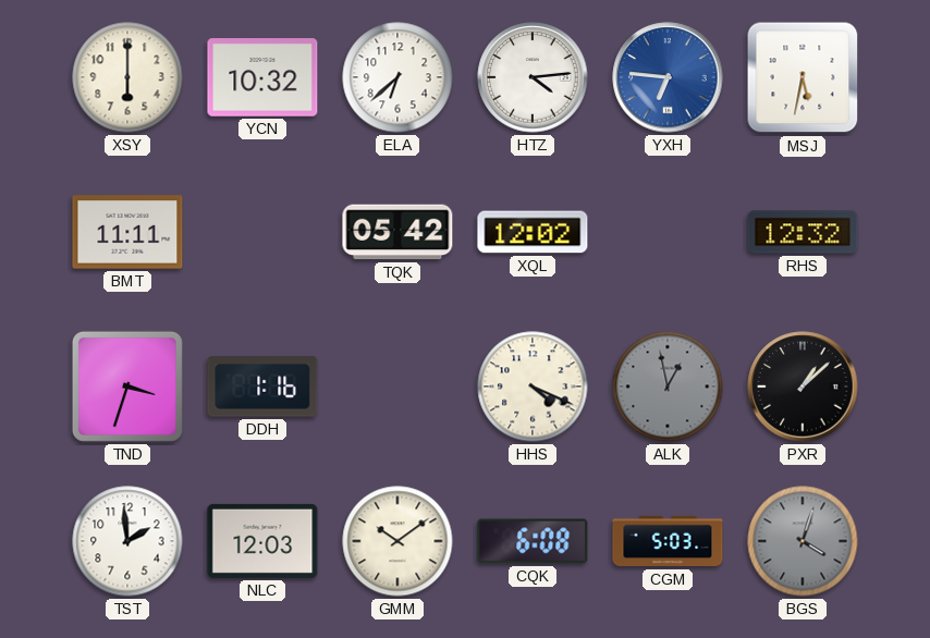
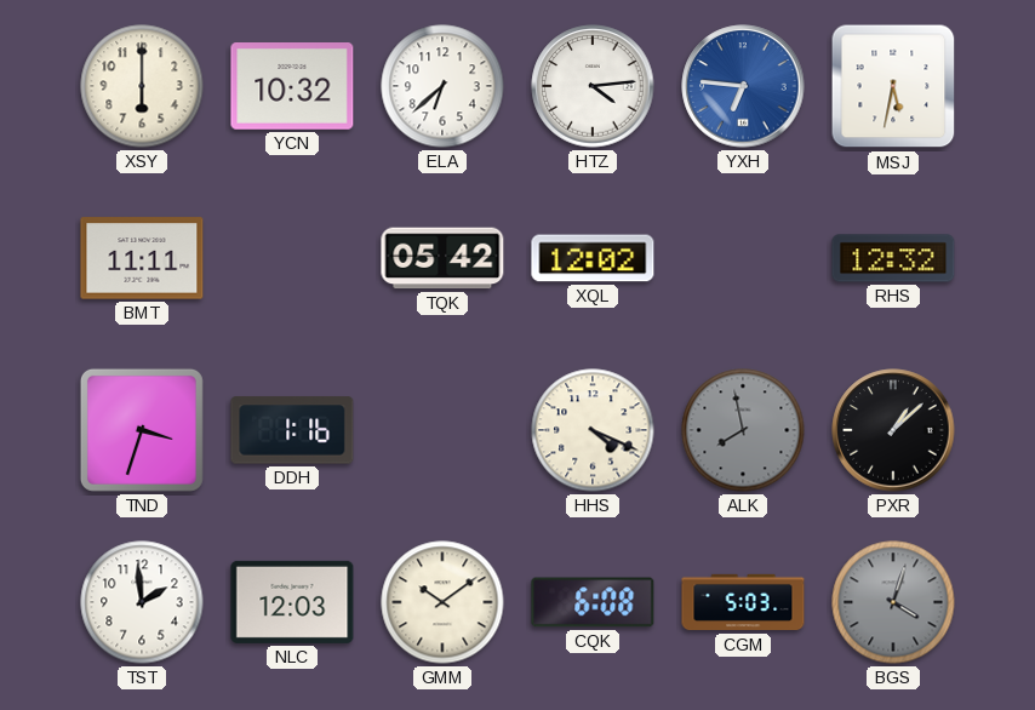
ALK: 12:58 -> 7:58
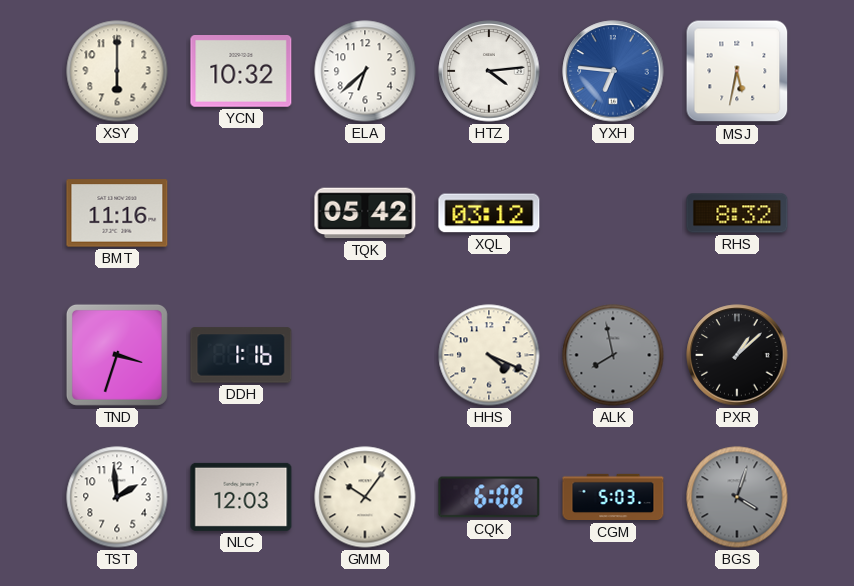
BMT: 11:11 -> 11:16
XQL: 12:02 -> 03:12
RHS: 12:32 -> 8:32
GMM: 10:09 -> 10:06
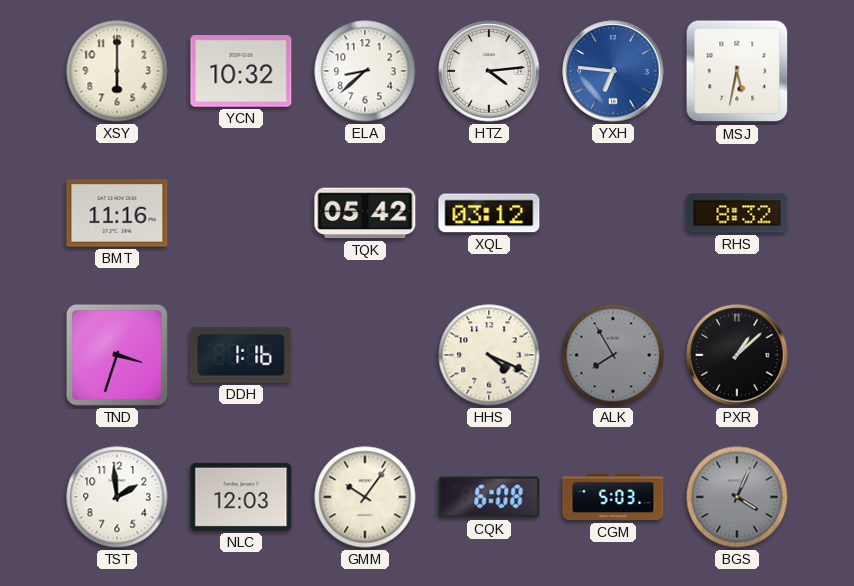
ELA: 6:38 -> 8:38
ALK: 7:58 -> 7:55
BGS: 4:03 -> 4:04
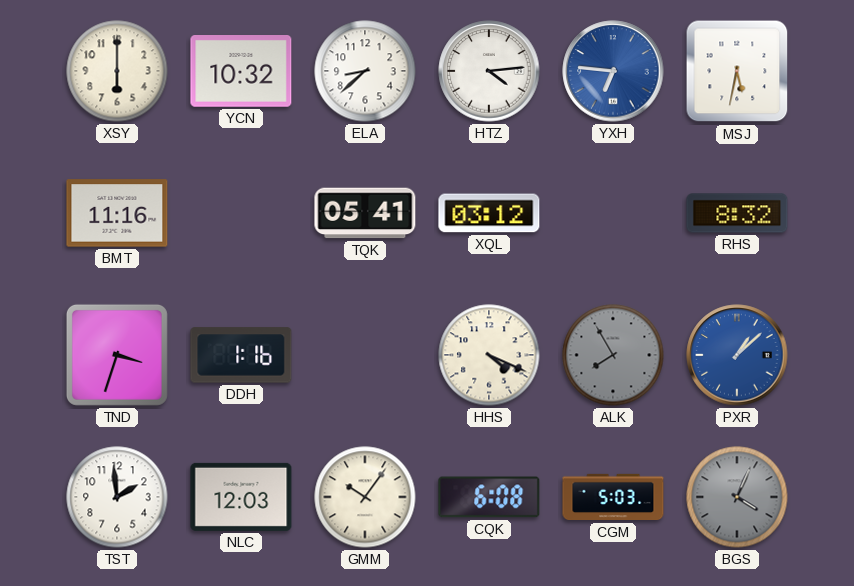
TQK: 05:42 -> 05:41
PXR dial: black -> blue
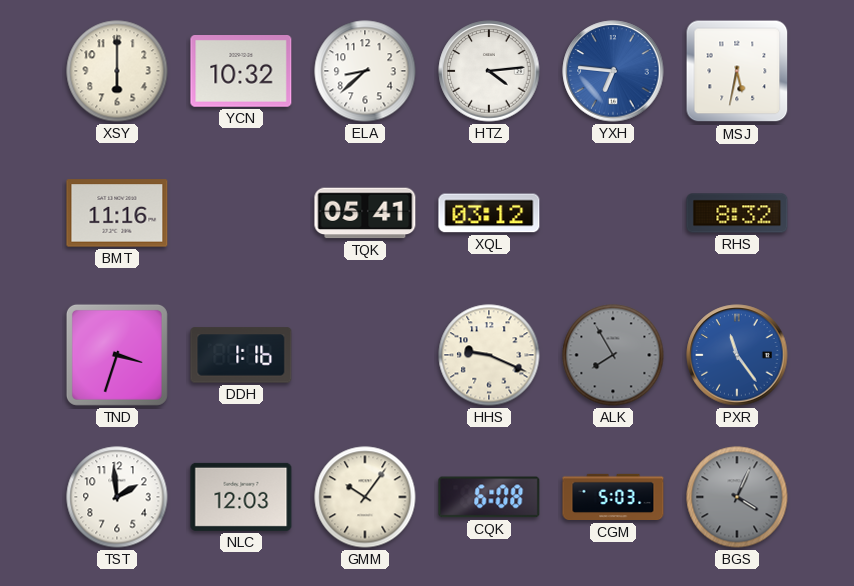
HHS: 4:19 -> 9:19
PXR: 1:08 -> 11:24
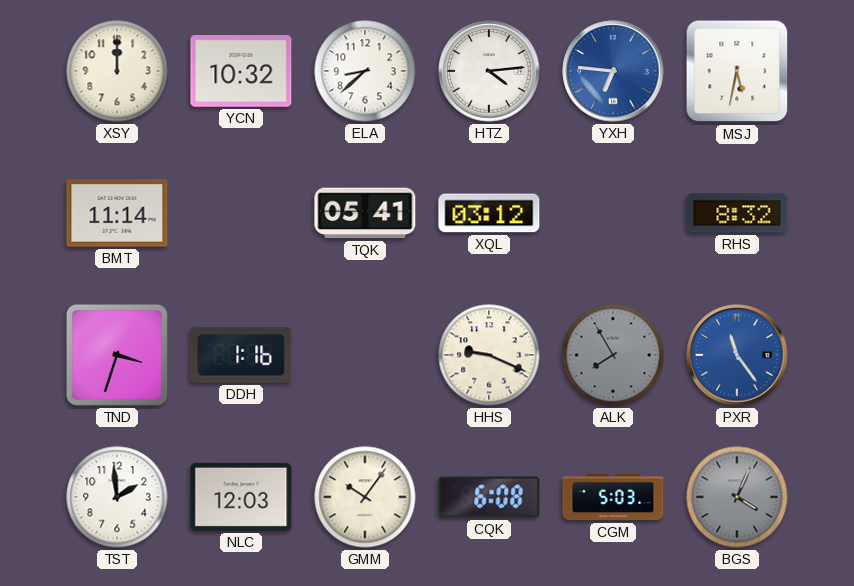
XSY: 6:00 -> 12:00
BMT: 11:16 -> 11:14
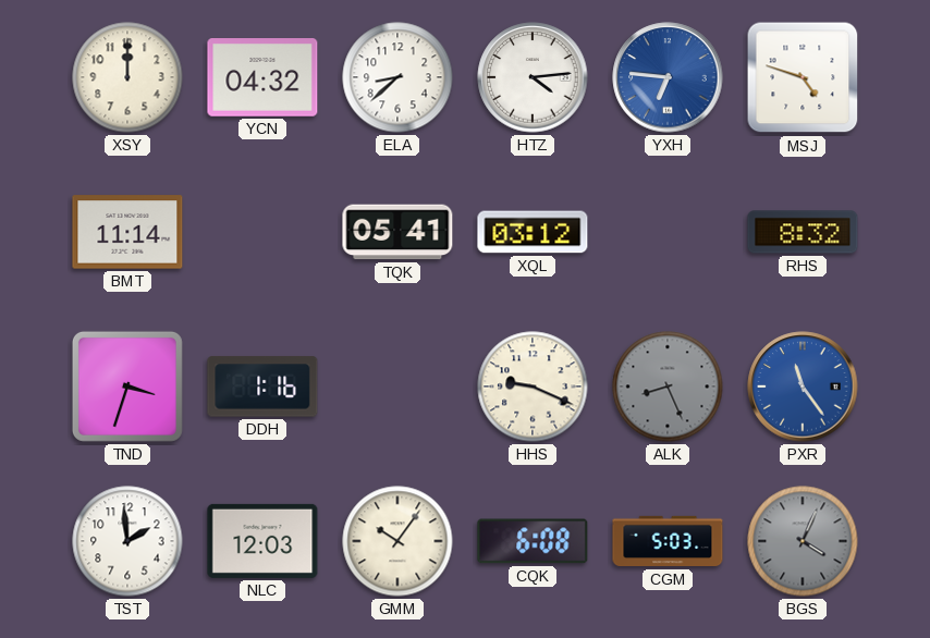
YCN: 10:32 -> 04:32
MSJ: 5:32 -> 4:48
ALK: 7:55 -> 8:26
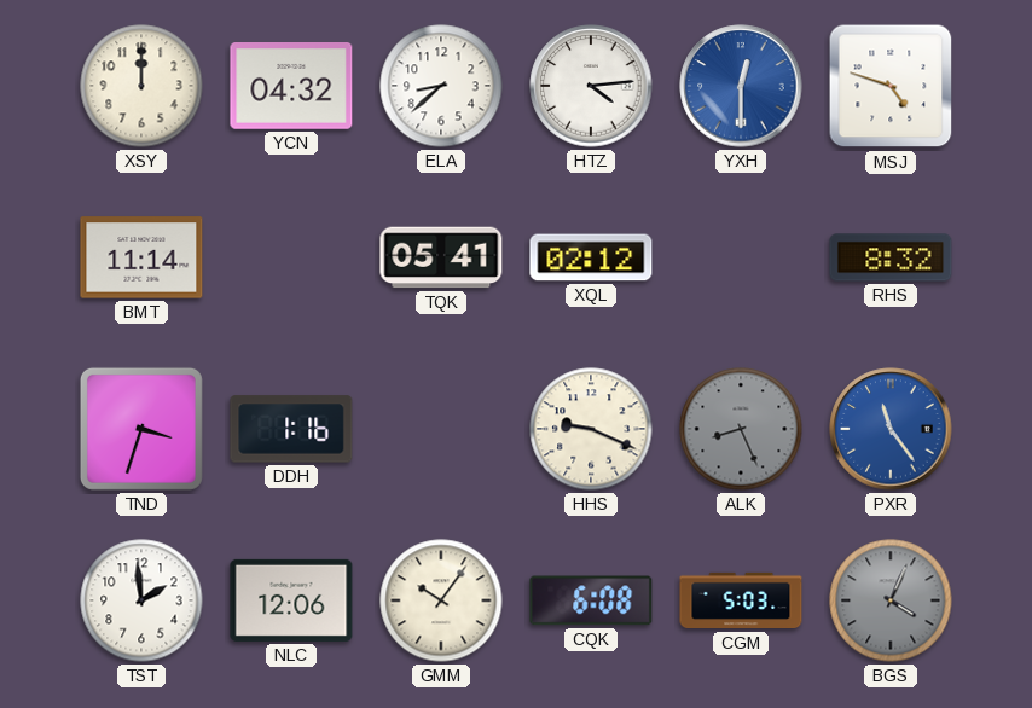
YXH: 6:46 -> 12:30
XQL: 03:12 -> 02:12
NLC: 12:03 -> 12:06
